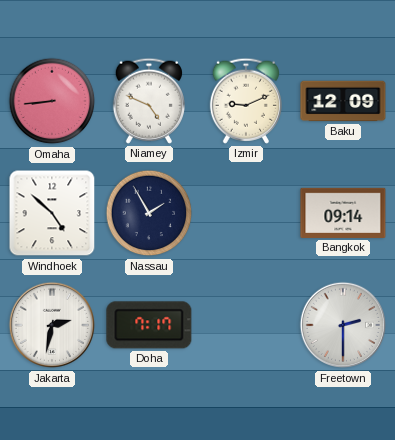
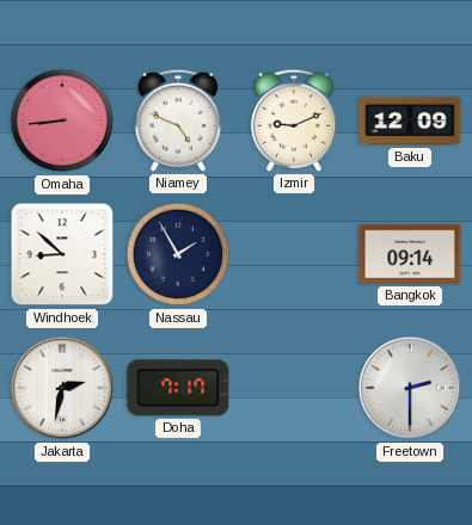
Windhoek: 4:52 -> 8:52
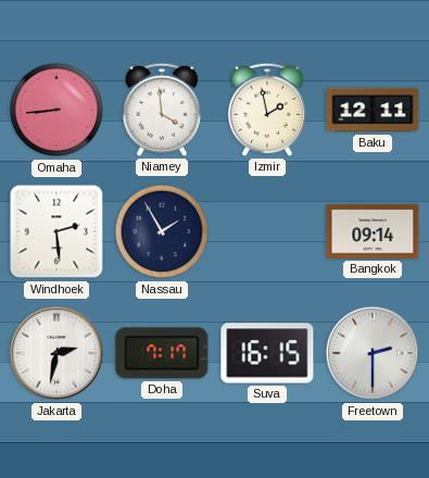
Niamey: 4:49 -> 3:59
Izmir: 9:11 -> 1:58
Baku: 12:09 -> 12:11
Windhoek: 8:52 -> 2:29
Suva: none -> 16:15
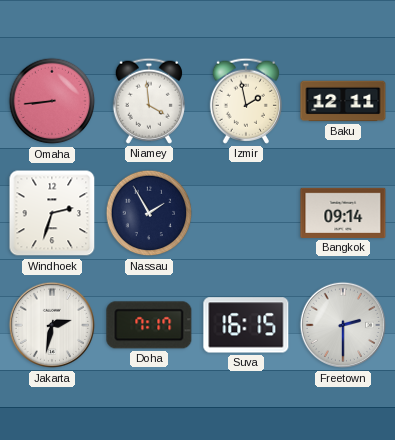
Windhoek: 2:29 -> 2:33
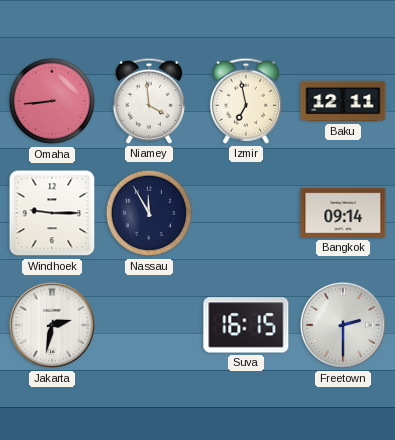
Izmir: 1:58 -> 6:58
Windhoek: 2:33 -> 9:15
Nassau: 1:55 -> 11:55
Doha: 7:17 -> none
